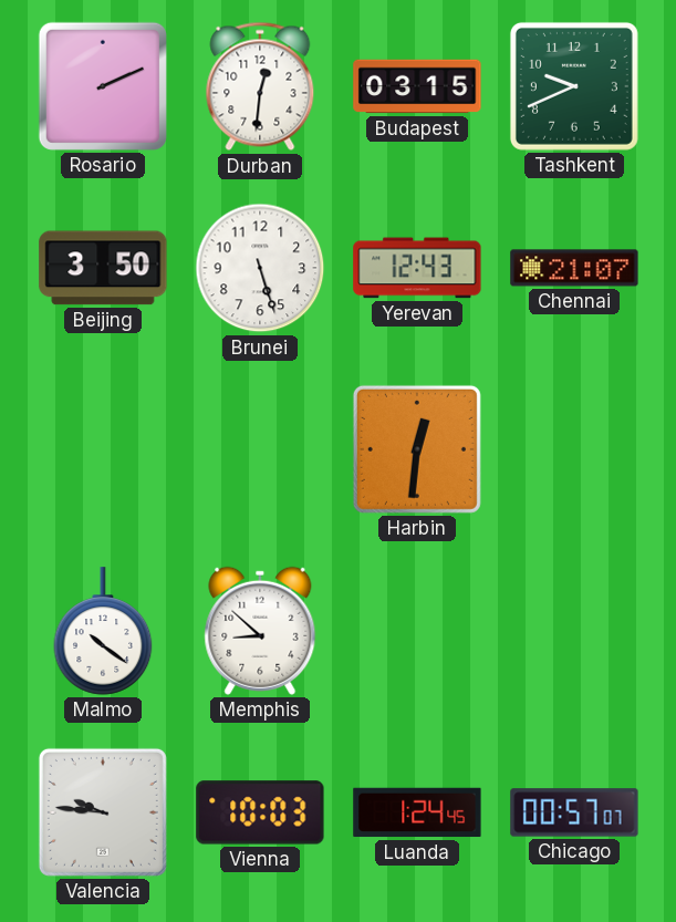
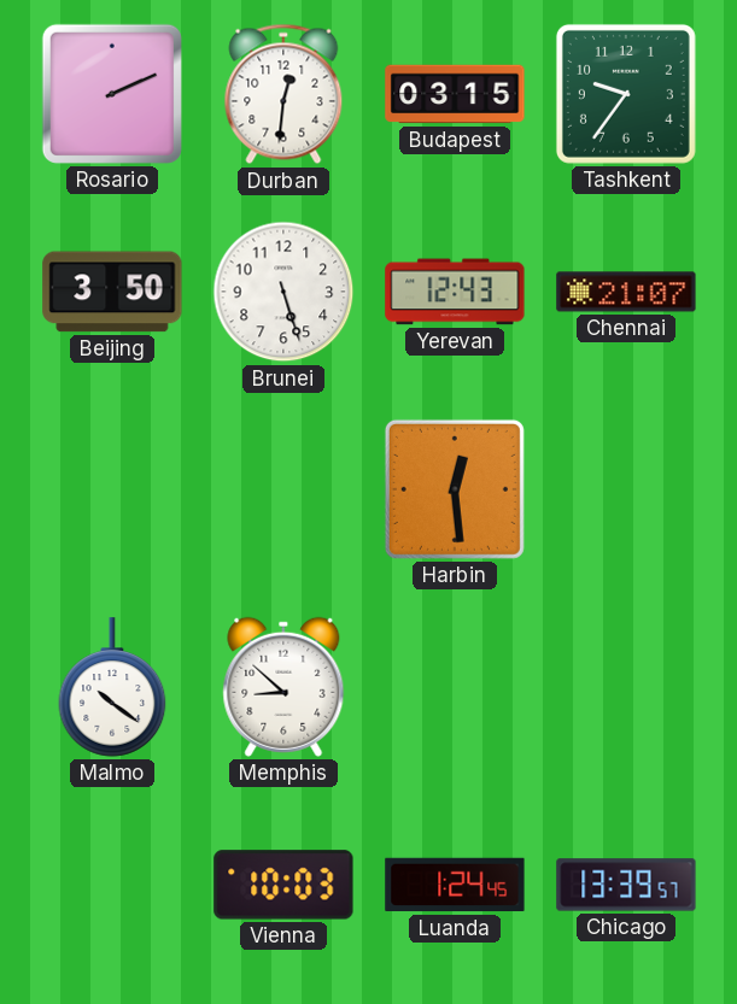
Tashkent: 9:41 -> 9:36
Harbin: 12:31 -> 12:29
Valencia: 9:46 -> none
Chicago: 00:57 -> 13:39
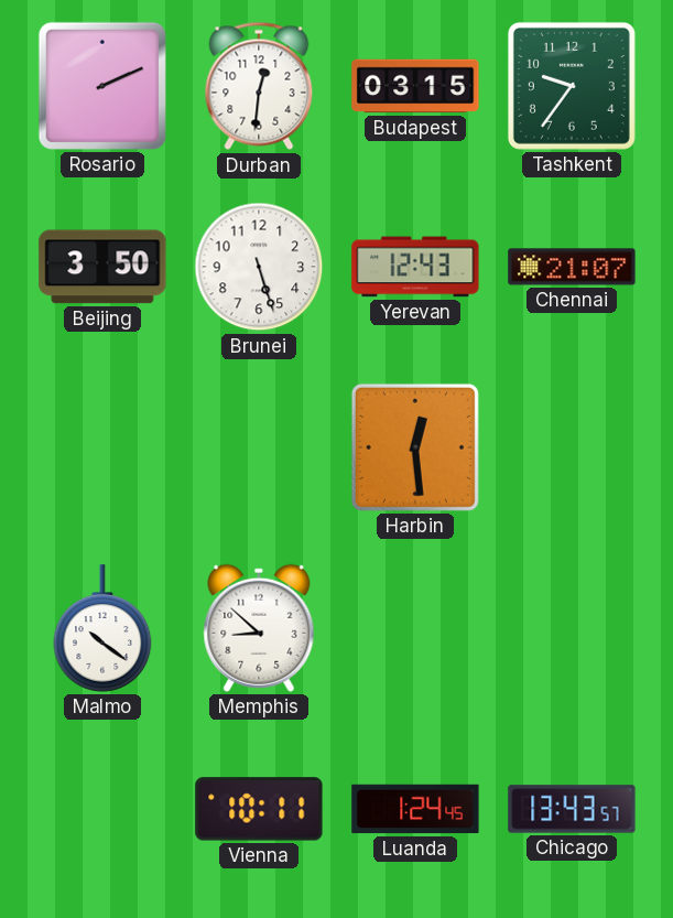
Vienna: 10:03 -> 10:11
Chicago: 13:39 -> 13:43
